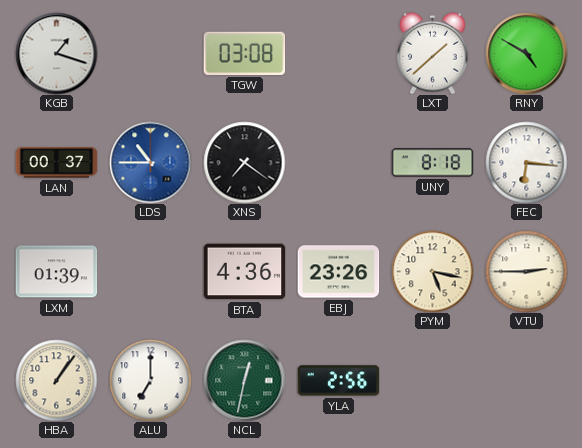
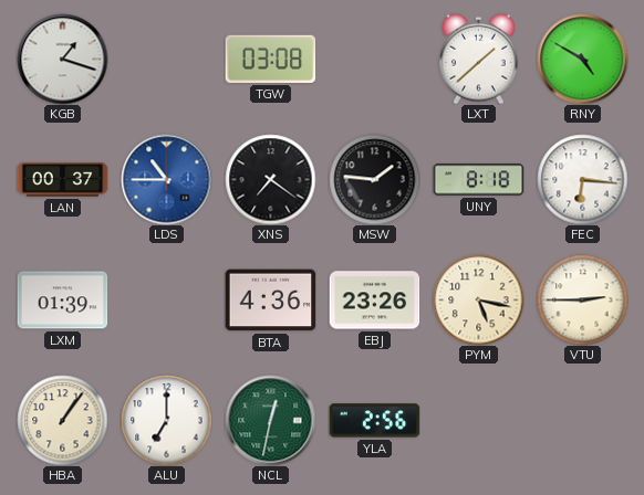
MSW: none -> 1:46
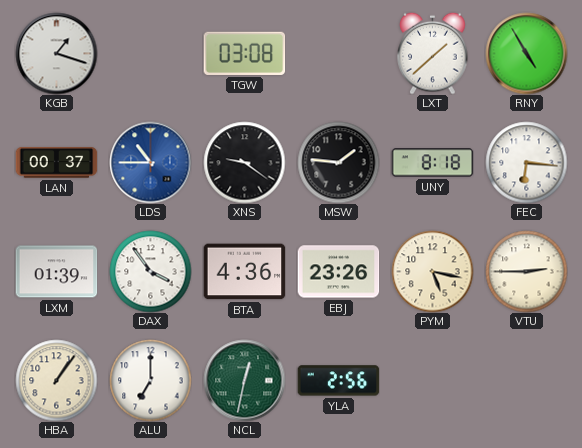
RNY: 4:50 -> 4:55
XNS: 7:21 -> 9:21
DAX: none -> 3:54
